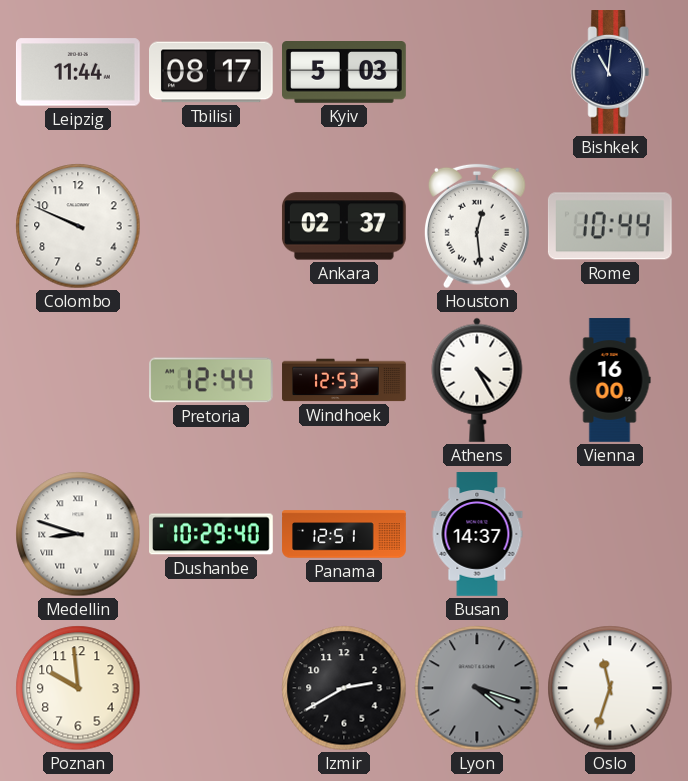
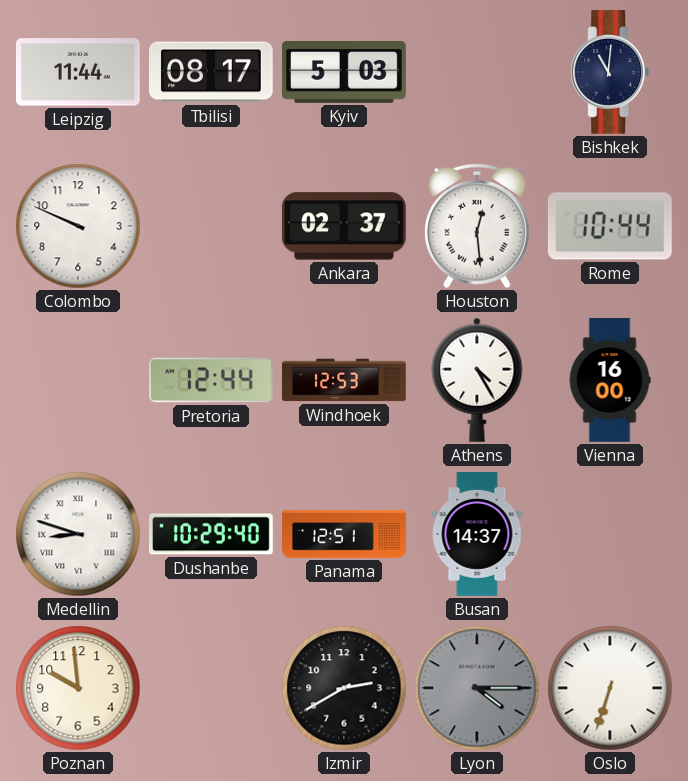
Lyon: 4:18 -> 4:15
Oslo: 11:33 -> 6:33
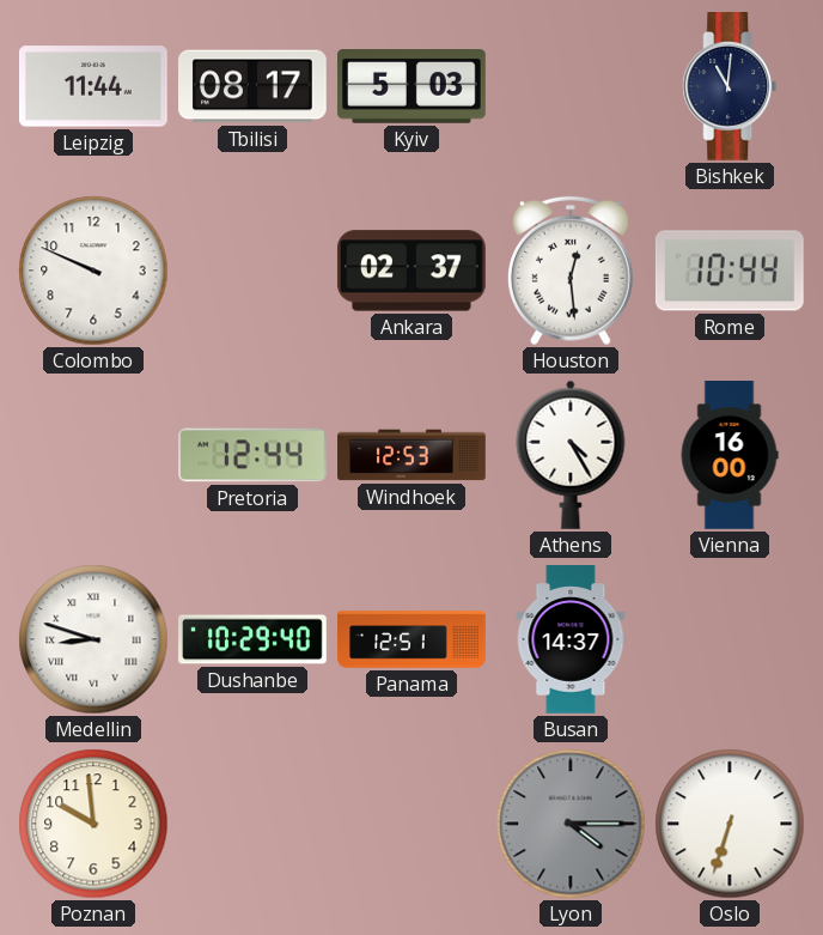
Izmir: 2:40 -> none
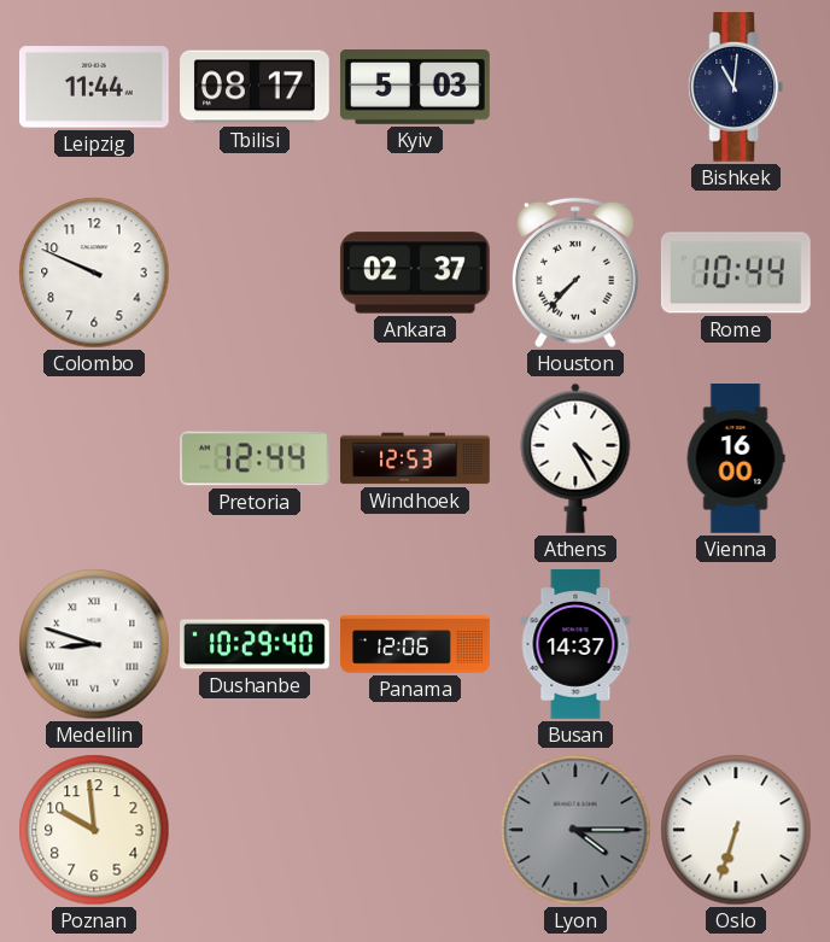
Houston: 12:29 -> 7:37
Panama: 12:51 -> 12:06
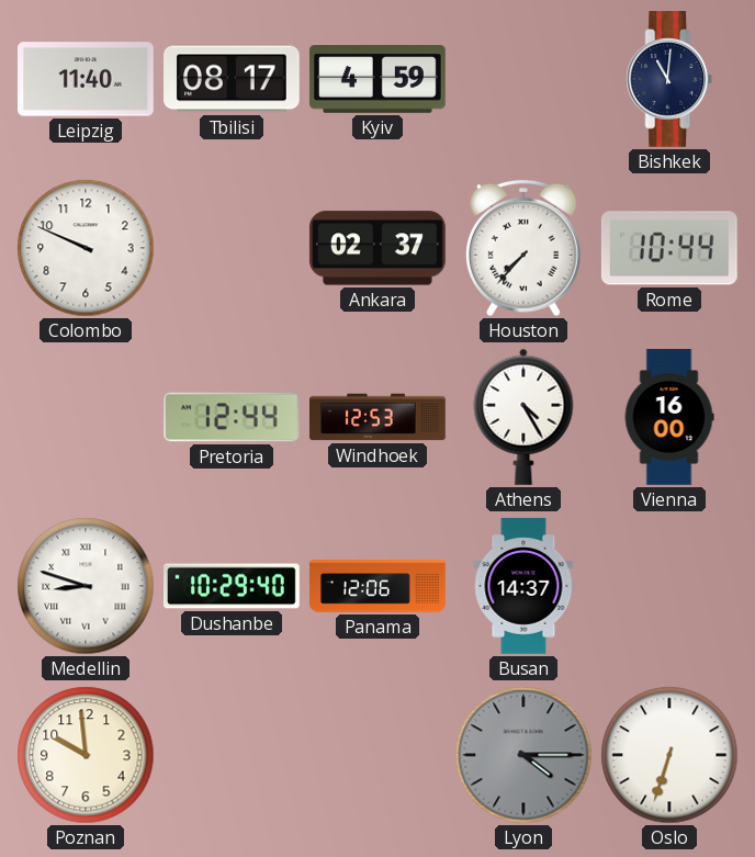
Leipzig: 11:44 -> 11:40
Kyiv: 5:03 -> 4:59
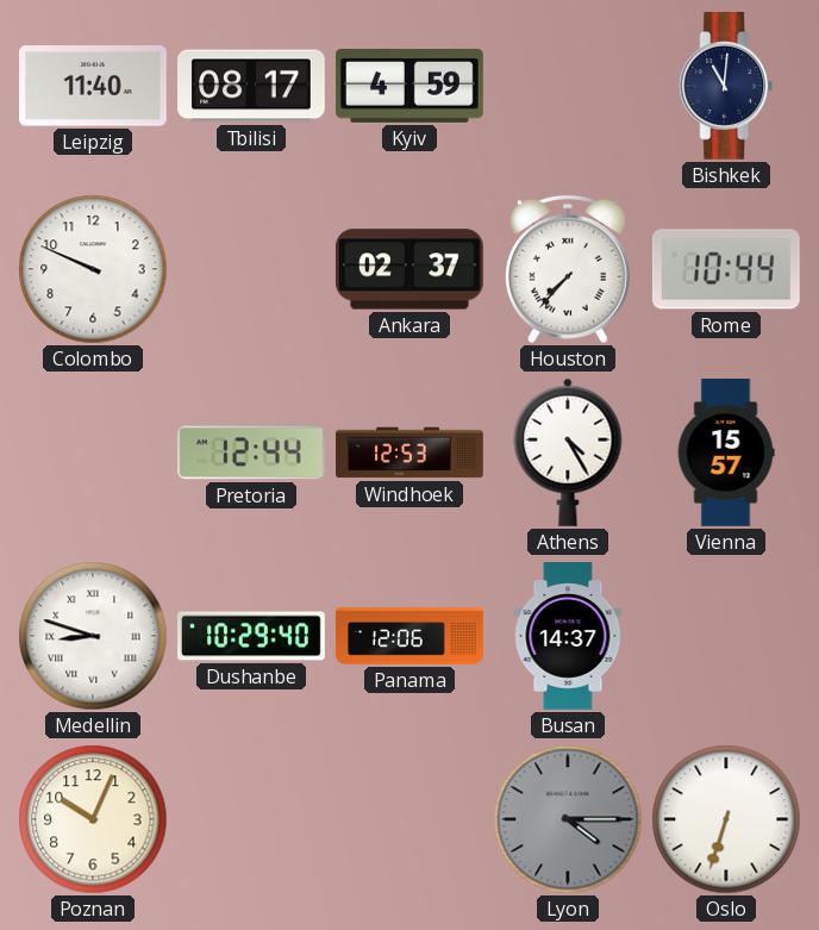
Vienna: 16:00 -> 15:57
Poznan: 9:59 -> 10:04
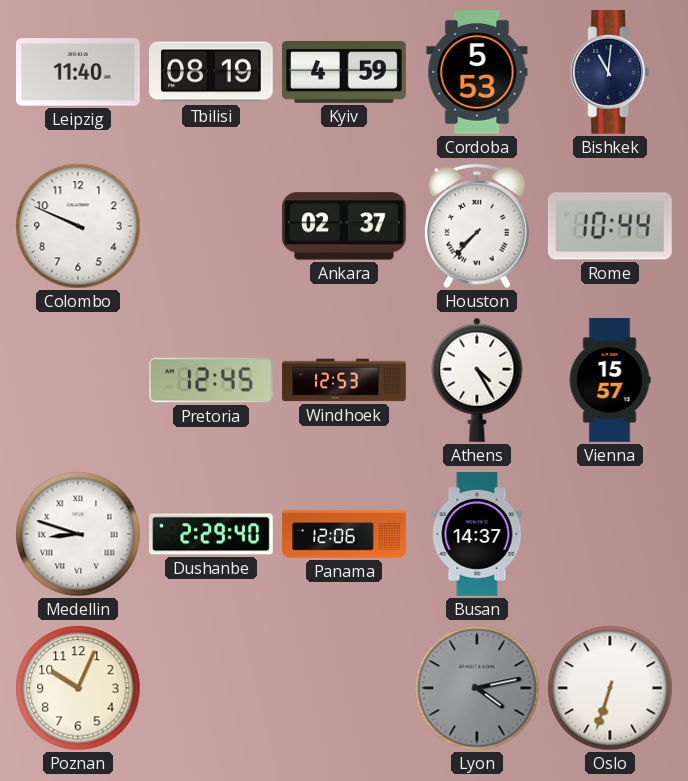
Tbilisi: 08:17 -> 08:19
Cordoba: none -> 5:53
Pretoria: 12:44 -> 12:45
Dushanbe: 10:29 -> 2:29
Lyon: 4:15 -> 4:13
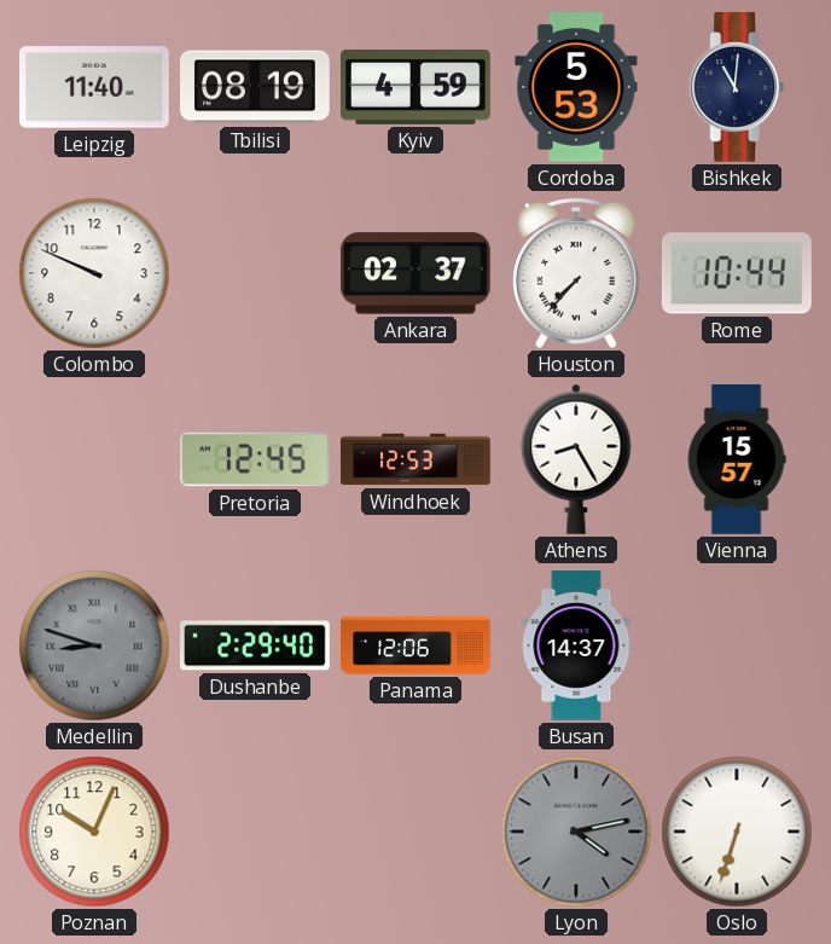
Athens: 4:25 -> 8:25
Medellin dial: white -> grey
